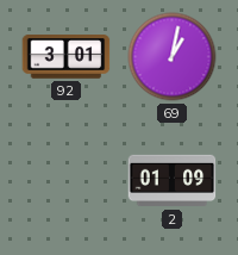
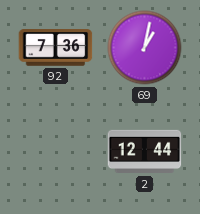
92: 3:01 -> 7:36
2: 01:09 -> 12:44
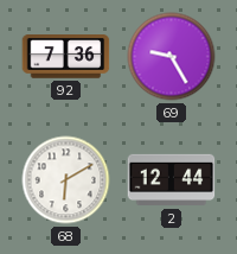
69: 1:02 -> 9:25
68: none -> 6:10
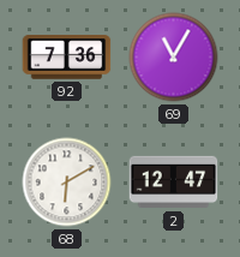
69: 9:25 -> 11:05
2: 12:44 -> 12:47
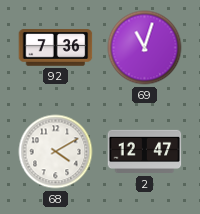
69: 11:05 -> 11:03
68: 6:10 -> 4:10
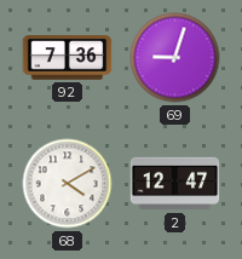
69: 11:03 -> 9:03
